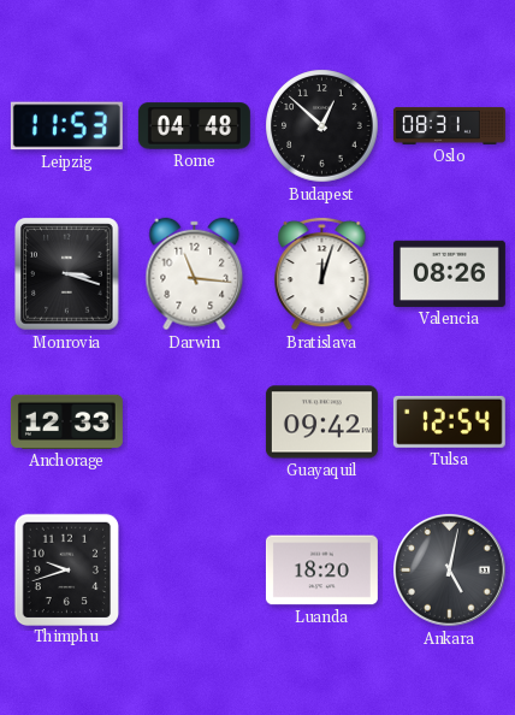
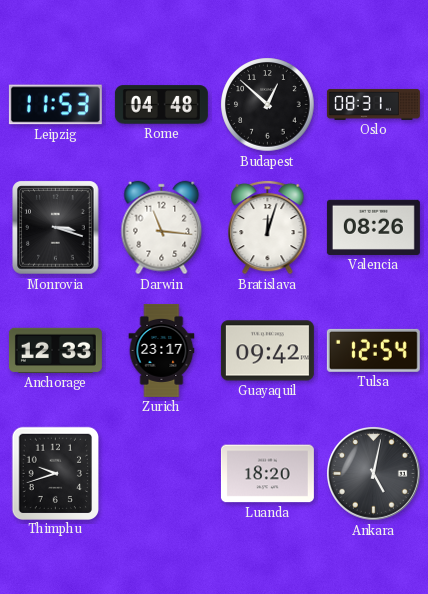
Zurich: none -> 23:17
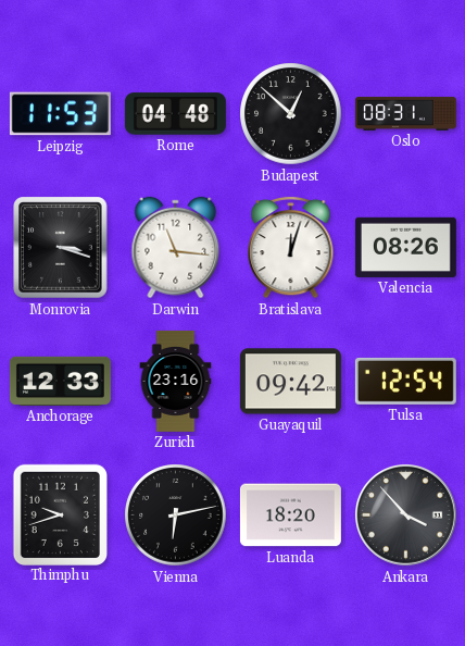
Zurich: 23:17 -> 23:16
Vienna: none -> 6:13
Ankara: 5:02 -> 3:53
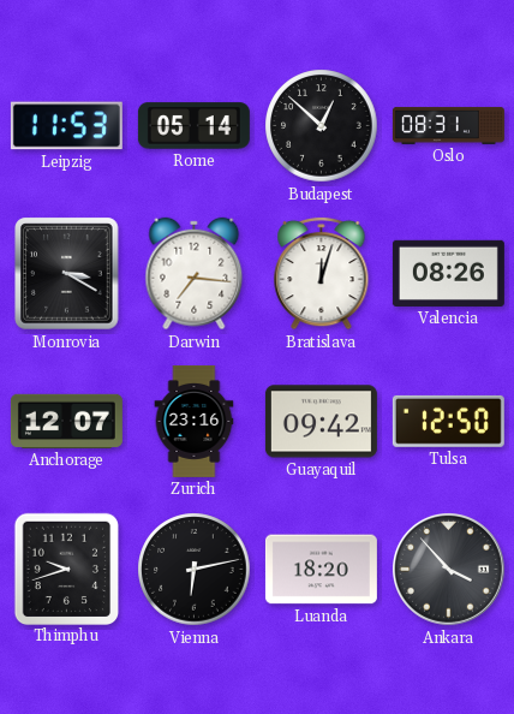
Rome: 04:48 -> 05:14
Monrovia: 3:18 -> 3:20
Darwin: 11:16 -> 7:16
Anchorage: 12:33 -> 12:07
Tulsa: 12:54 -> 12:50
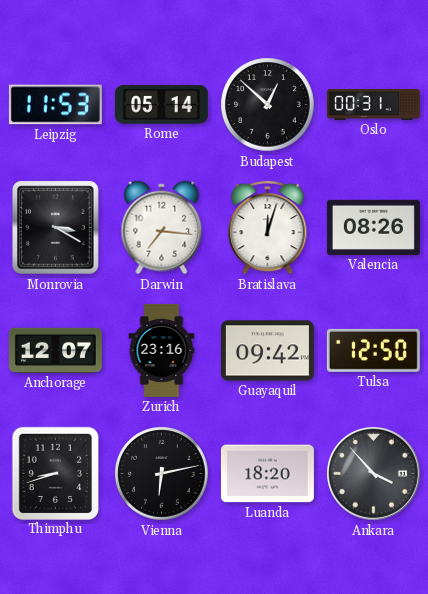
Oslo: 08:31 -> 00:31
Thimphu: 9:42 -> 8:42
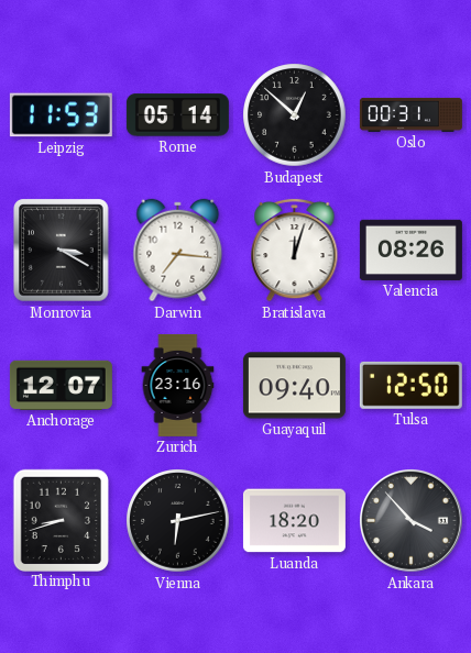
Guayaquil: 09:42 -> 09:40
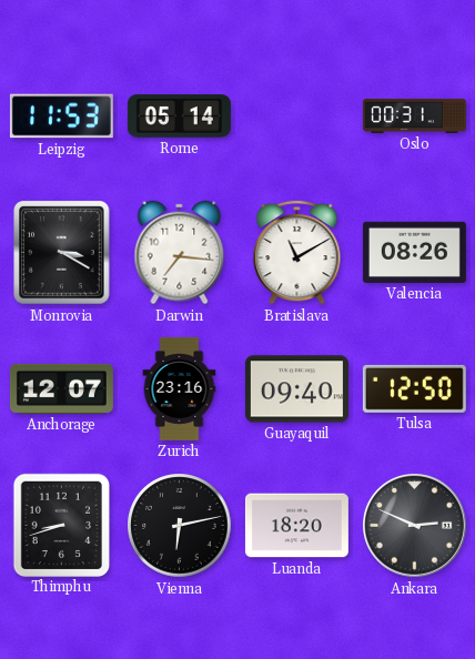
Budapest: 12:52 -> none
Bratislava: 12:03 -> 11:10
Ankara: 3:53 -> 2:49
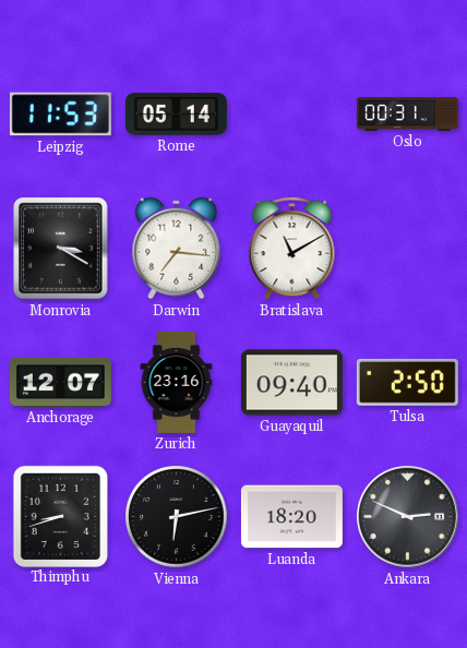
Valencia: 08:26 -> none
Tulsa: 12:50 -> 2:50
